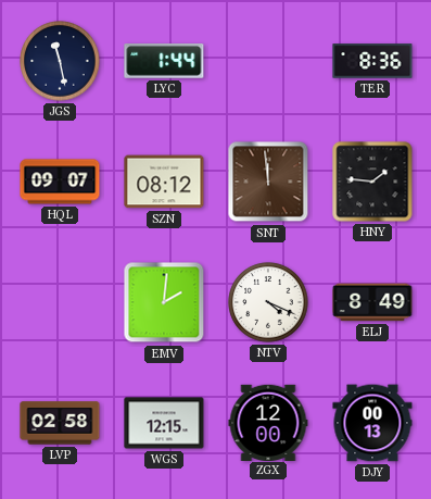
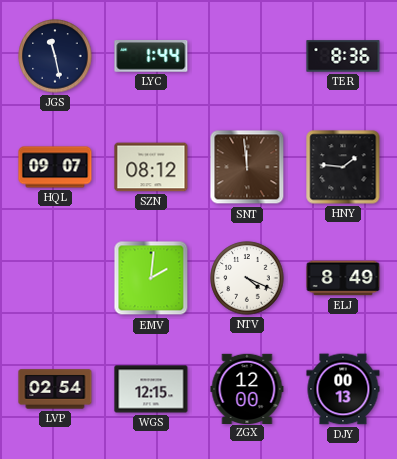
LVP: 02:58 -> 02:54
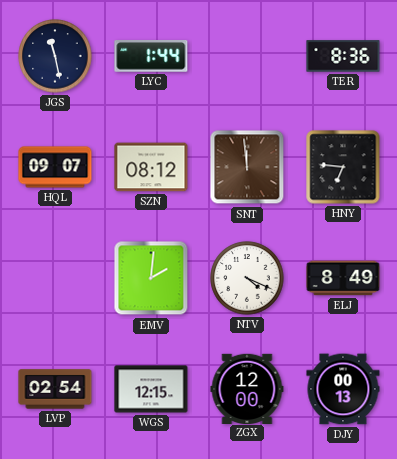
HNY: 1:46 -> 6:46
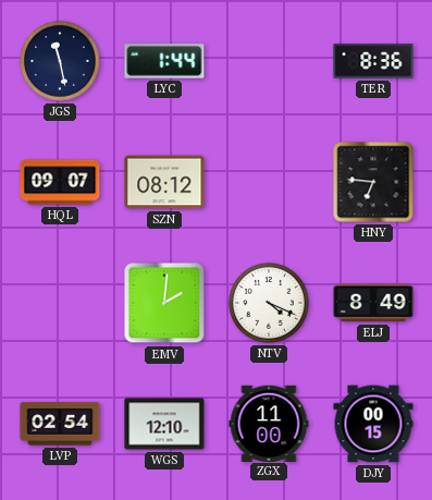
SNT: 11:59 -> none
WGS: 12:15 -> 12:10
ZGX: 12:00 -> 11:00
DJY: 00:13 -> 00:15
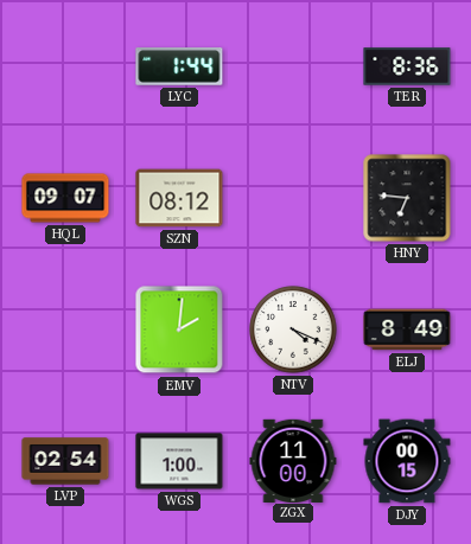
JGS: 11:28 -> none
WGS: 12:10 -> 1:00
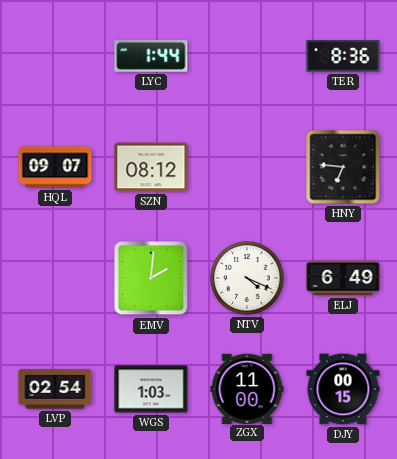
ELJ: 8:49 -> 6:49
WGS: 1:00 -> 1:03
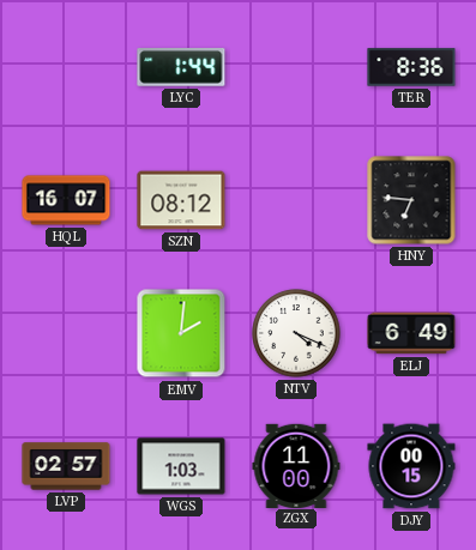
HQL: 09:07 -> 16:07
LVP: 02:54 -> 02:57
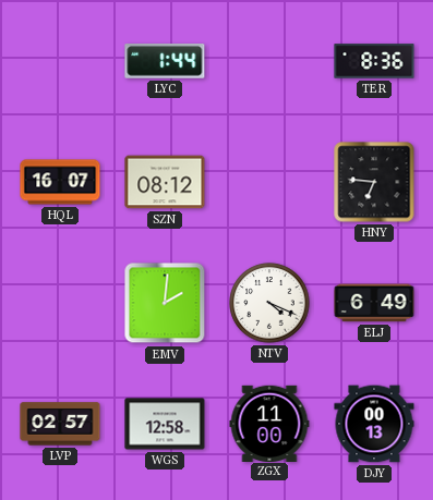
WGS: 1:03 -> 12:58
DJY: 00:15 -> 00:13
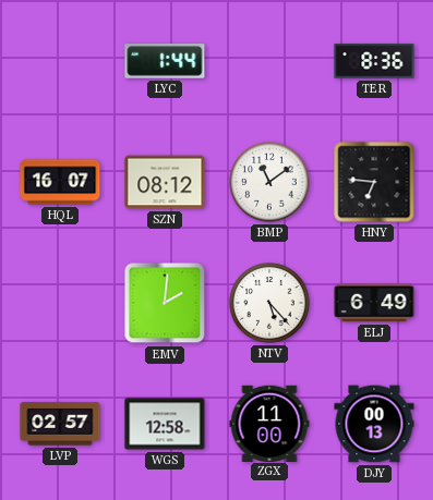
BMP: none -> 11:09
NTV: 4:19 -> 5:23
